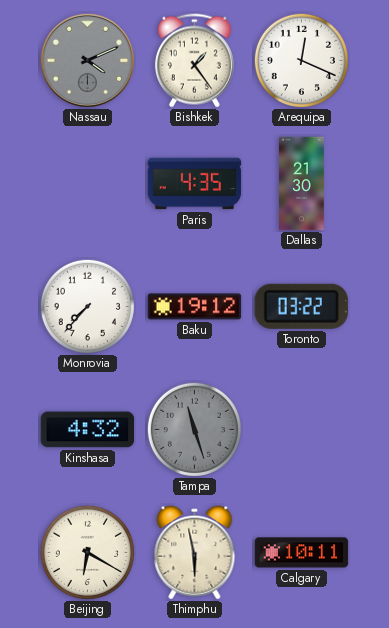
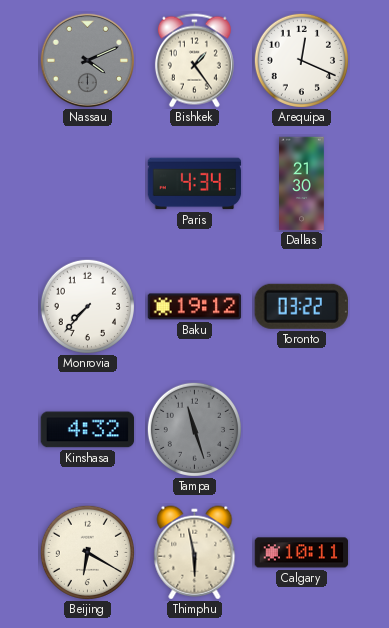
Paris: 4:35 -> 4:34
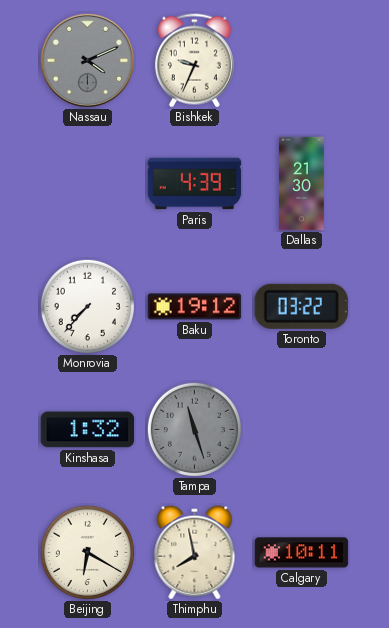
Bishkek: 1:24 -> 9:34
Arequipa: 12:19 -> none
Paris: 4:34 -> 4:39
Kinshasa: 4:32 -> 1:32
Thimphu: 5:58 -> 7:58
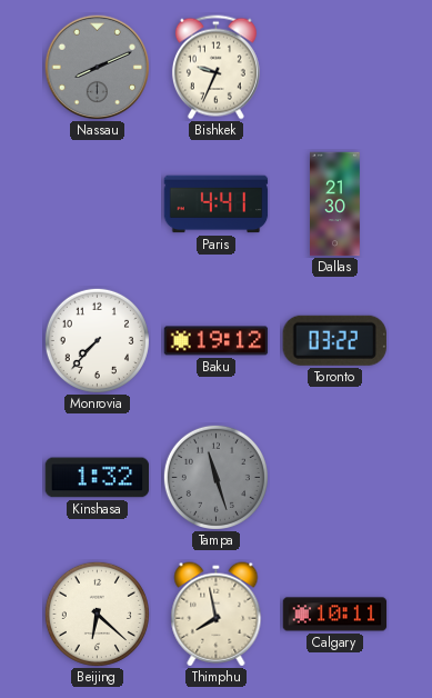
Nassau: 4:11 -> 8:11
Paris: 4:39 -> 4:41
Beijing: 6:20 -> 6:22
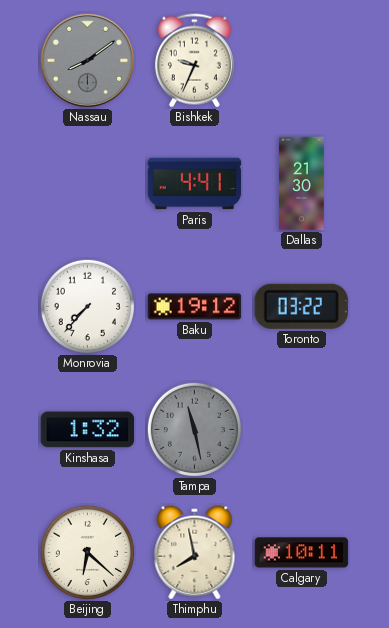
Nassau: 8:11 -> 8:09
Tampa: 11:27 -> 11:28
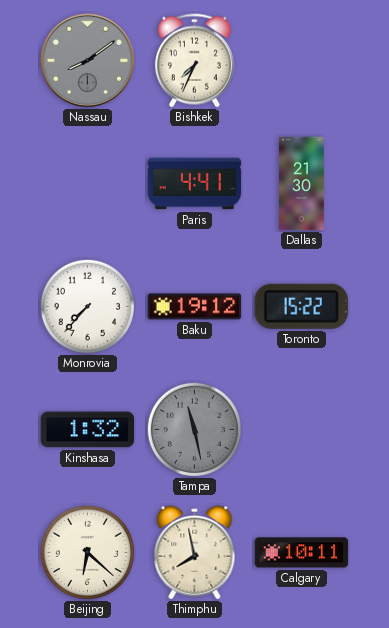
Bishkek: 9:34 -> 7:34
Toronto: 03:22 -> 15:22
